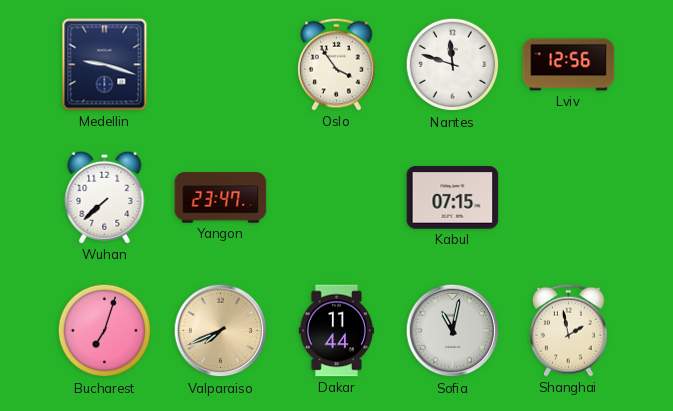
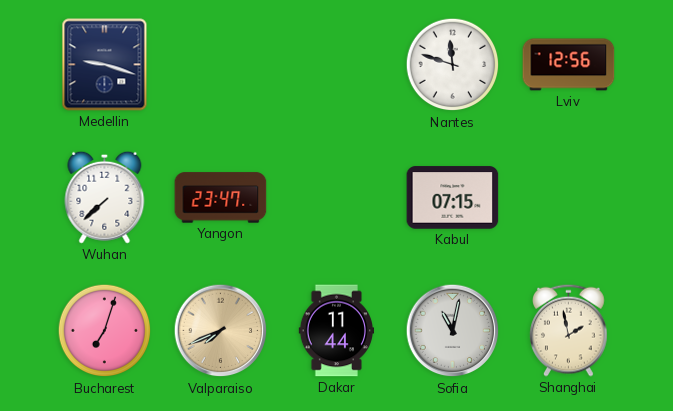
Oslo: 3:54 -> none
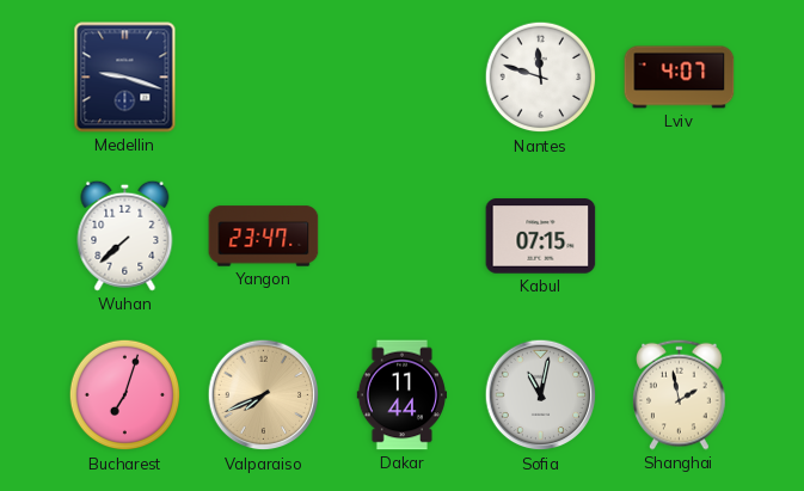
Lviv: 12:56 -> 4:07
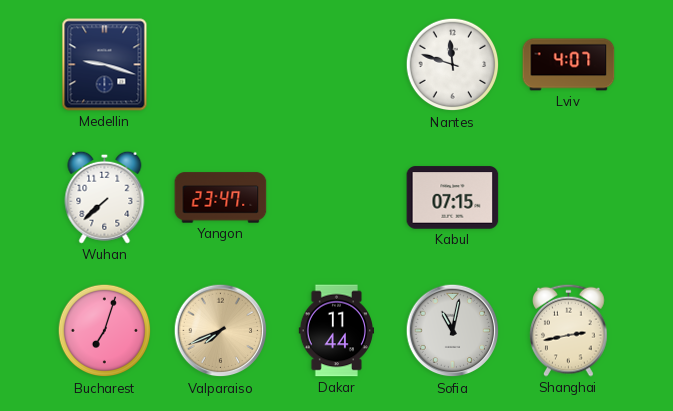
Shanghai: 1:58 -> 2:43
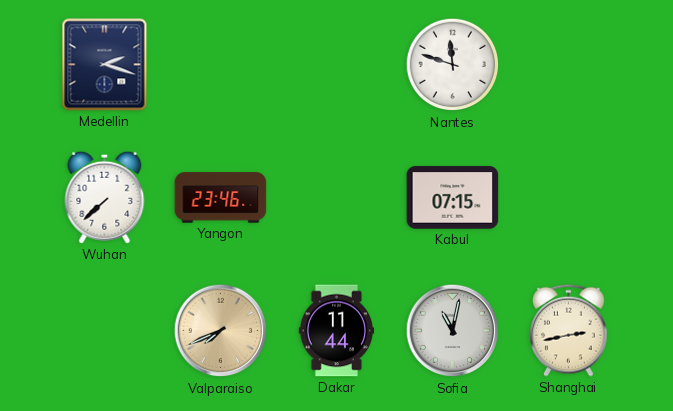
Medellin: 9:18 -> 2:18
Lviv: 4:07 -> none
Yangon: 23:47 -> 23:46
Bucharest: 7:03 -> none
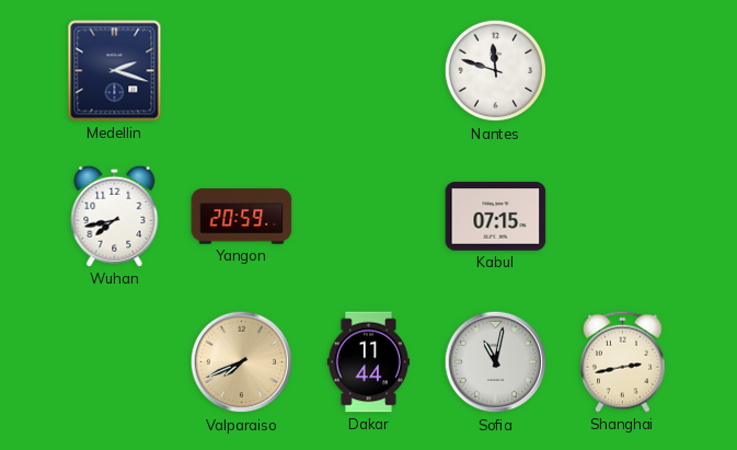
Wuhan: 7:38 -> 7:43
Yangon: 23:46 -> 20:59
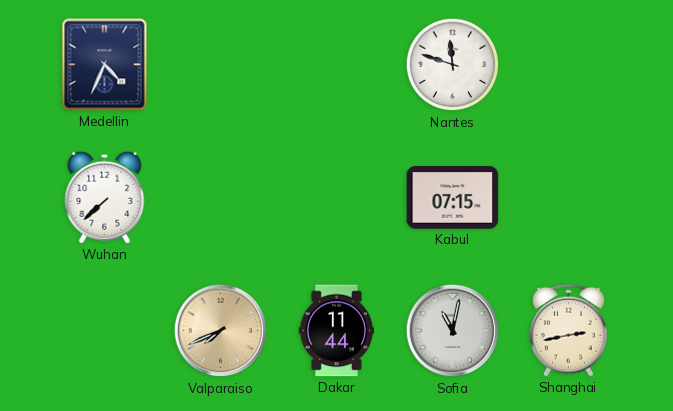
Medellin: 2:18 -> 4:34
Wuhan: 7:43 -> 7:38
Yangon: 20:59 -> none
